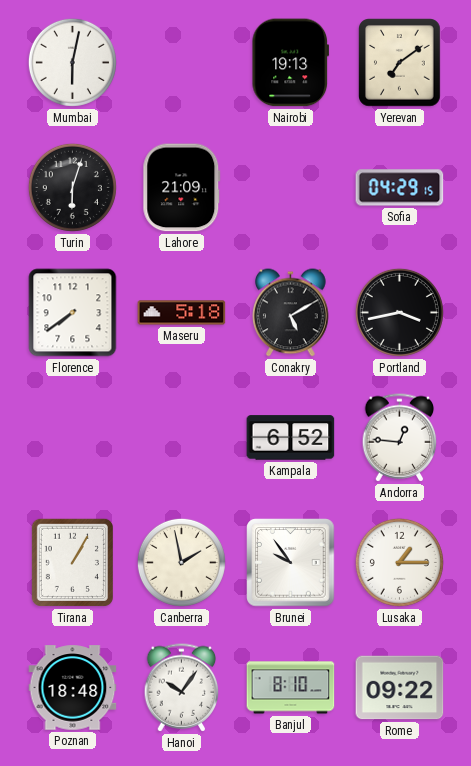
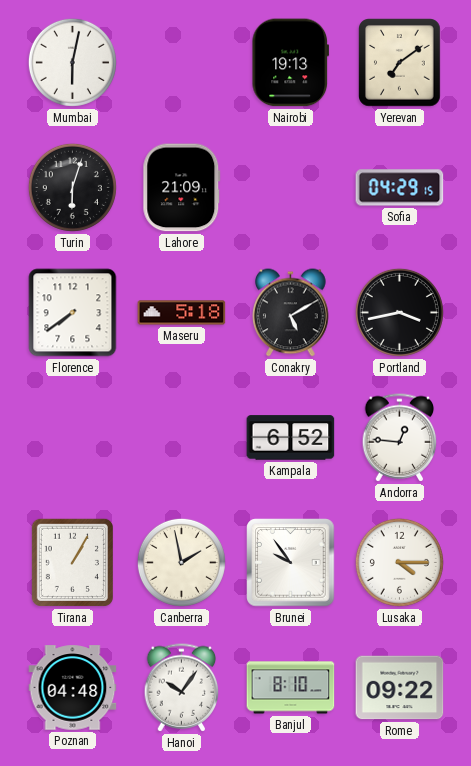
Lusaka: 1:15 -> 4:15
Poznan: 18:48 -> 04:48
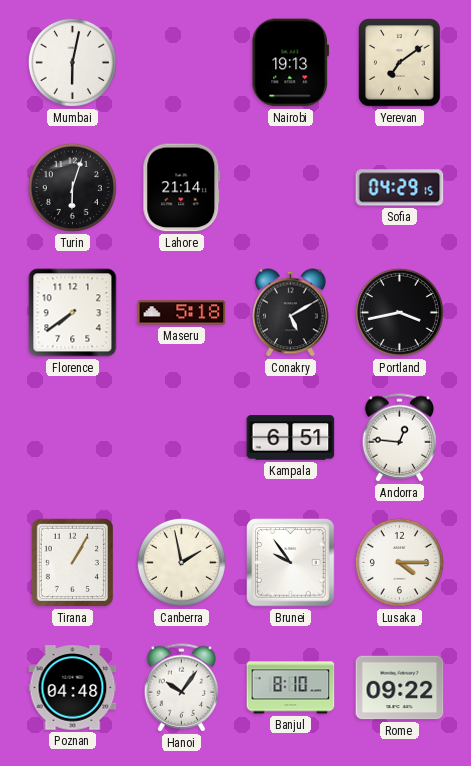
Lahore: 21:09 -> 21:14
Kampala: 6:52 -> 6:51
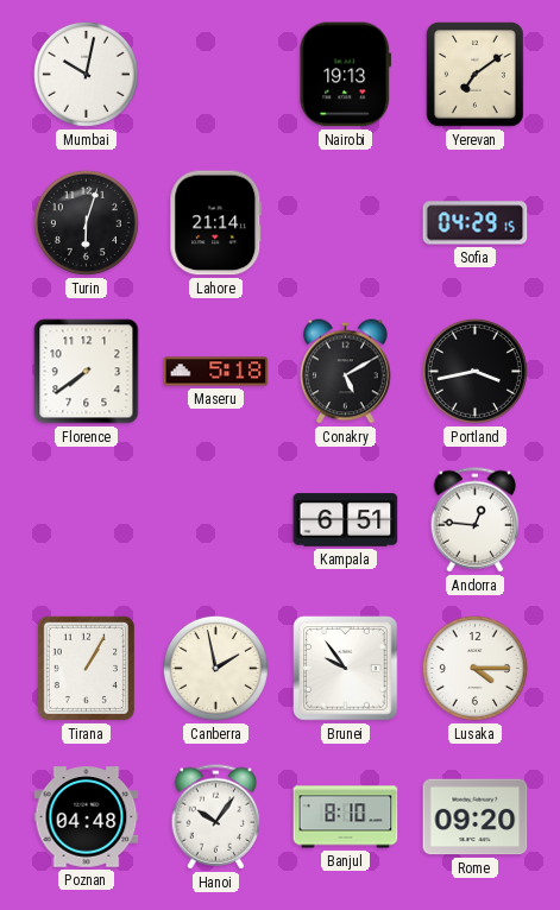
Mumbai: 6:02 -> 10:02
Rome: 09:22 -> 09:20
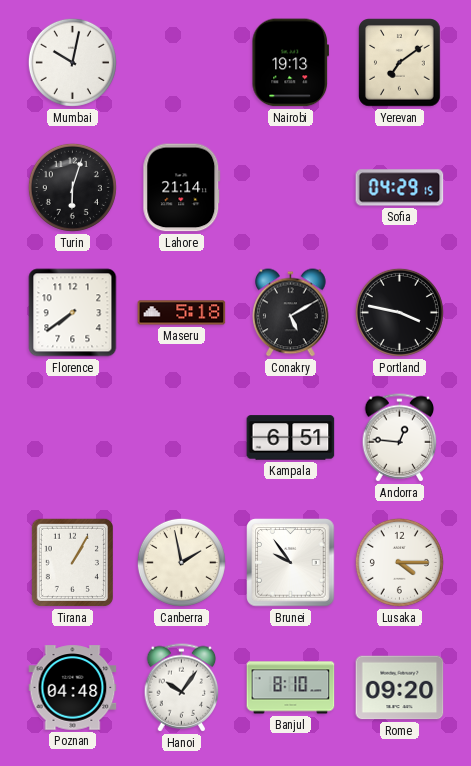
Portland: 3:43 -> 3:47
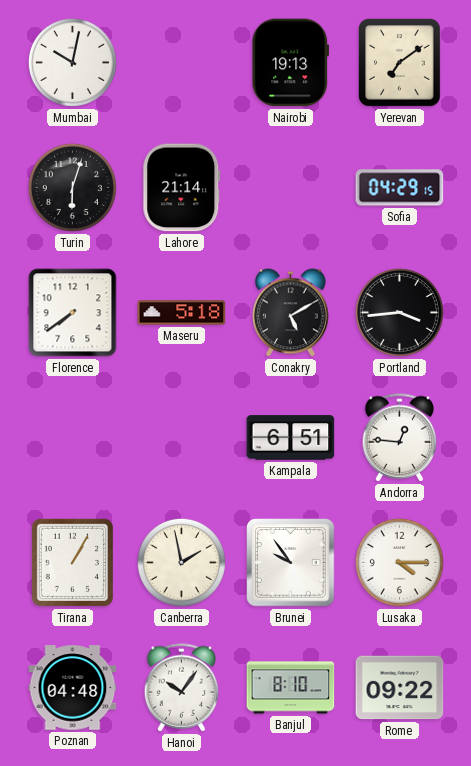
Portland: 3:47 -> 3:44
Rome: 09:20 -> 09:22
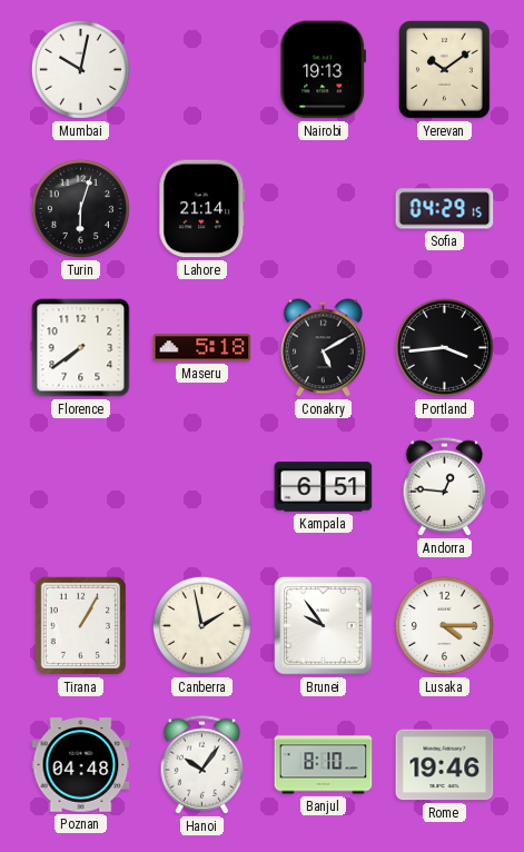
Yerevan: 7:09 -> 10:09
Rome: 09:22 -> 19:46
